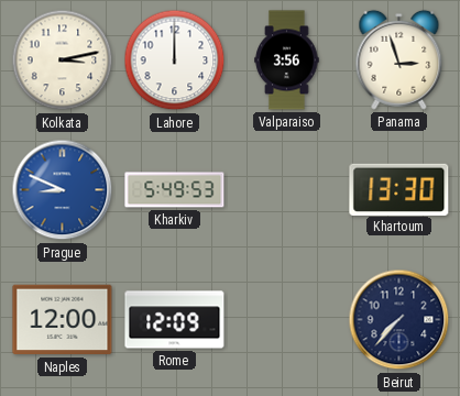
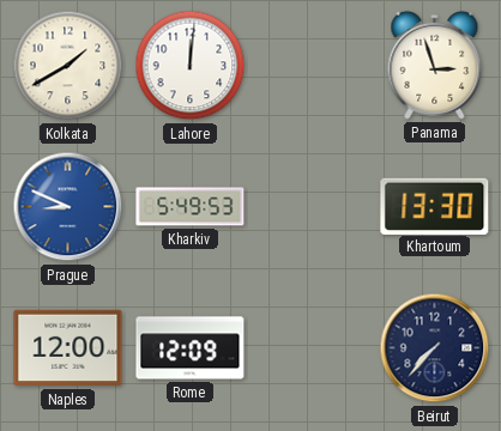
Kolkata: 3:13 -> 1:40
Lahore: 12:00 -> 12:01
Valparaiso: 3:56 -> none
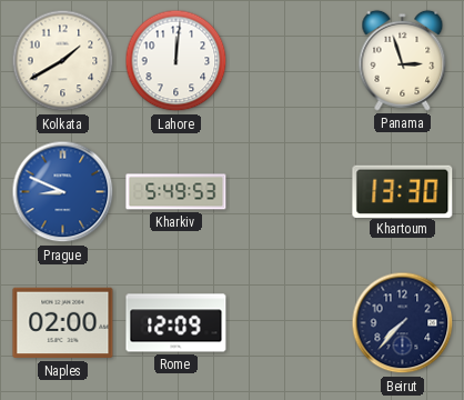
Naples: 12:00 -> 02:00
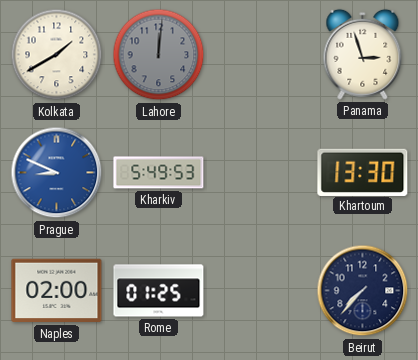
Lahore dial: white -> grey
Rome: 12:09 -> 01:25
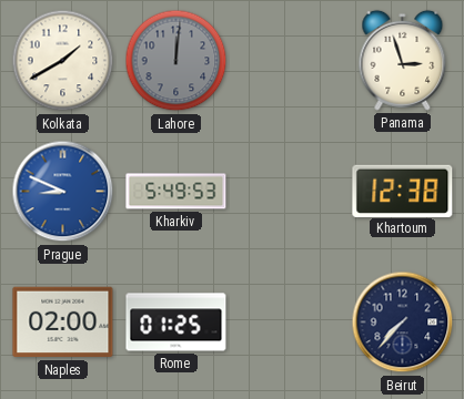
Khartoum: 13:30 -> 12:38
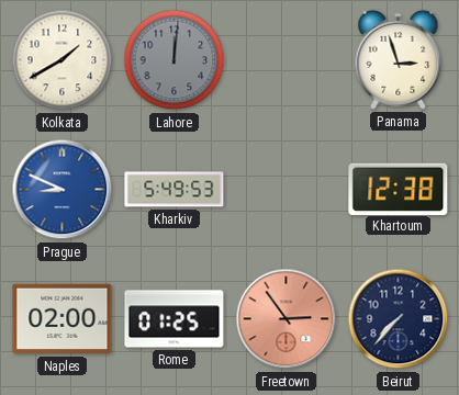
Freetown: none -> 2:54
